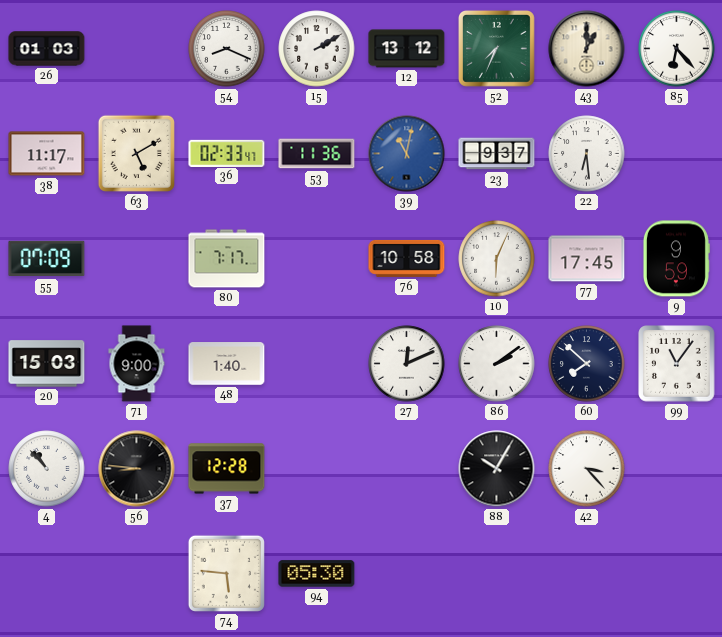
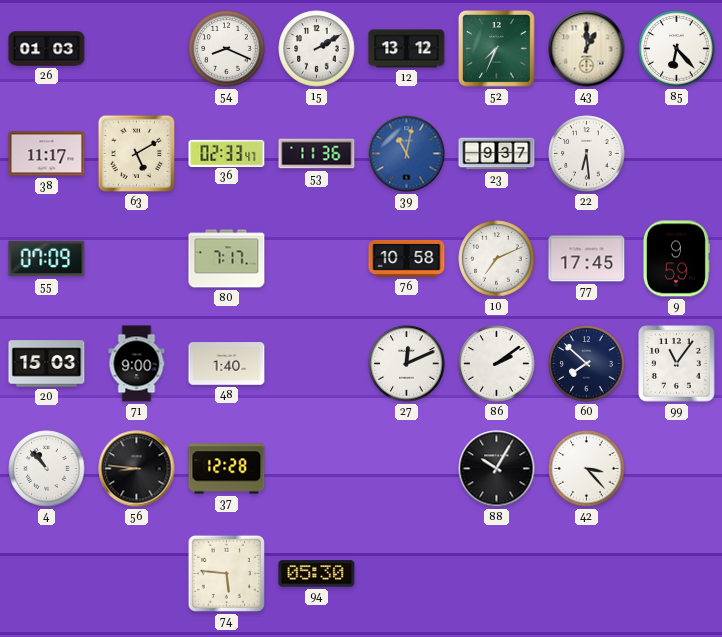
10: 6:04 -> 7:11
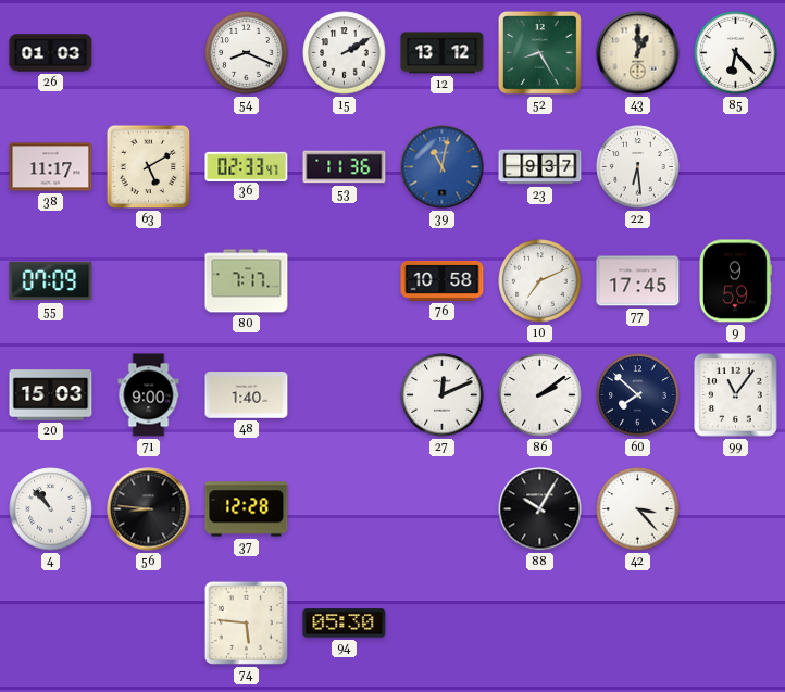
52: 7:34 -> 8:25
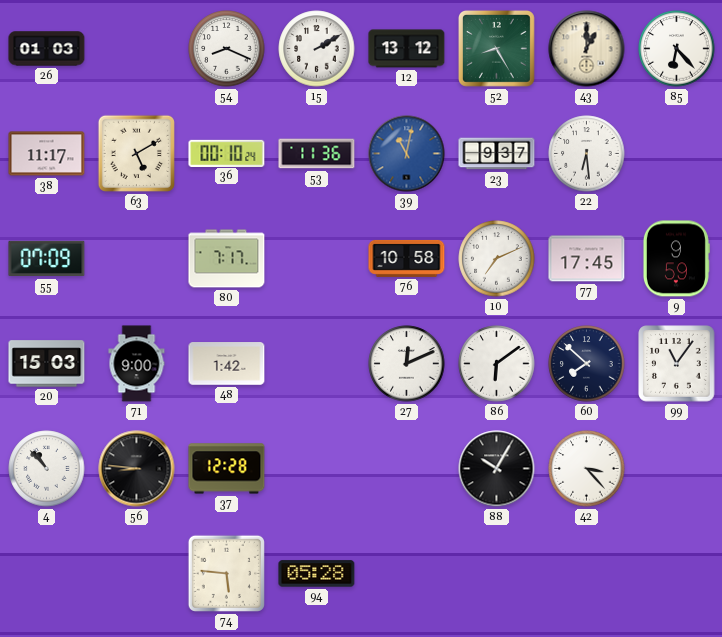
36: 02:33 -> 00:10
48: 1:40 -> 1:42
86: 2:09 -> 6:09
94: 05:30 -> 05:28
